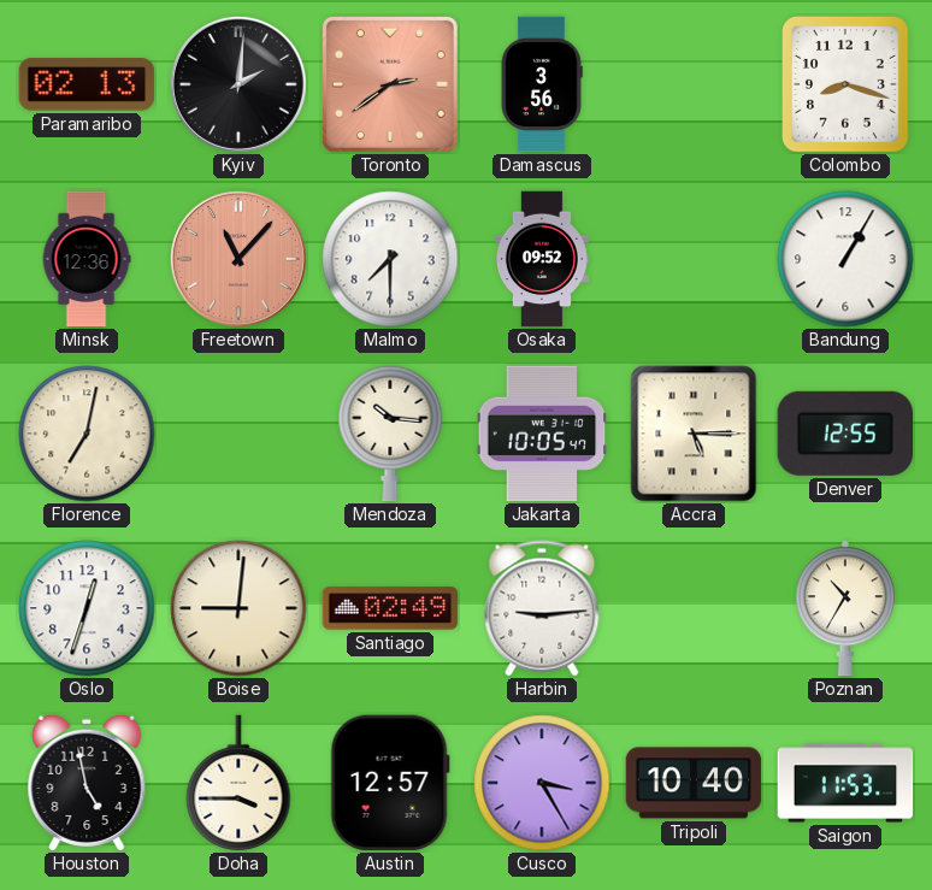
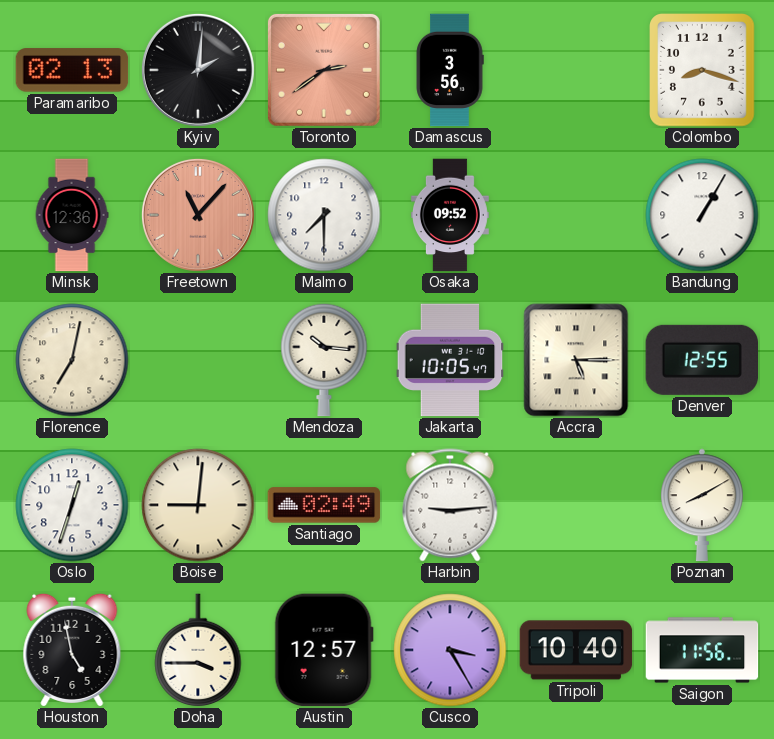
Poznan: 10:35 -> 8:10
Saigon: 11:53 -> 11:56
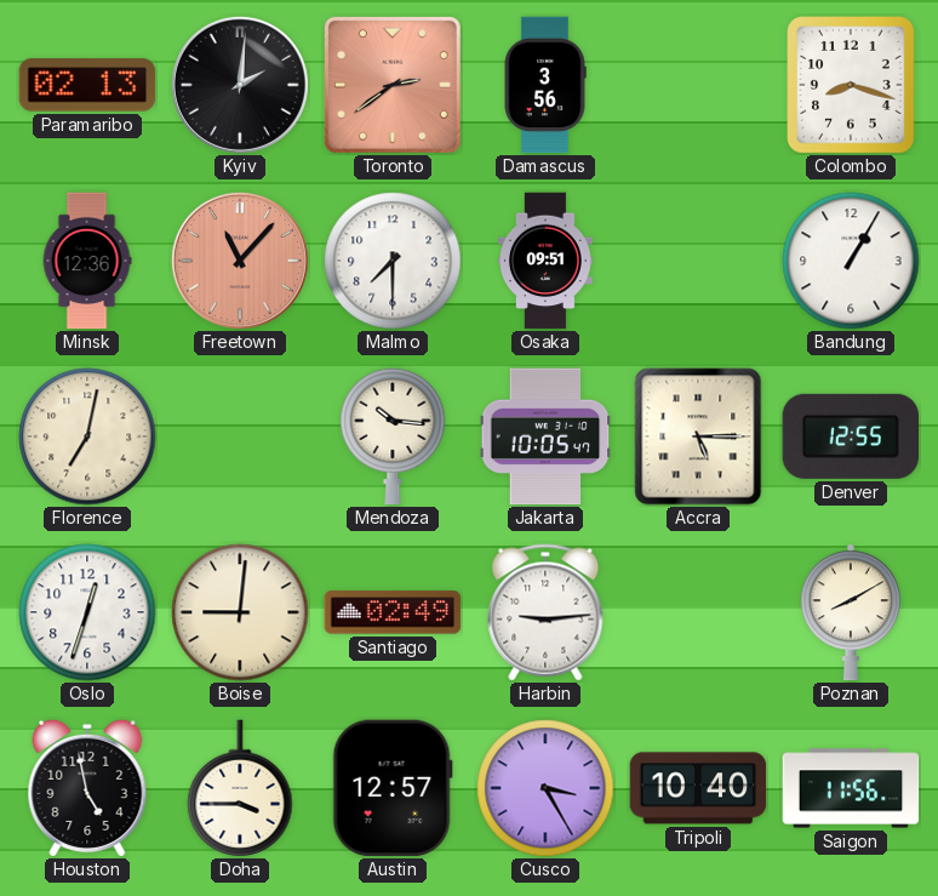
Osaka: 09:52 -> 09:51
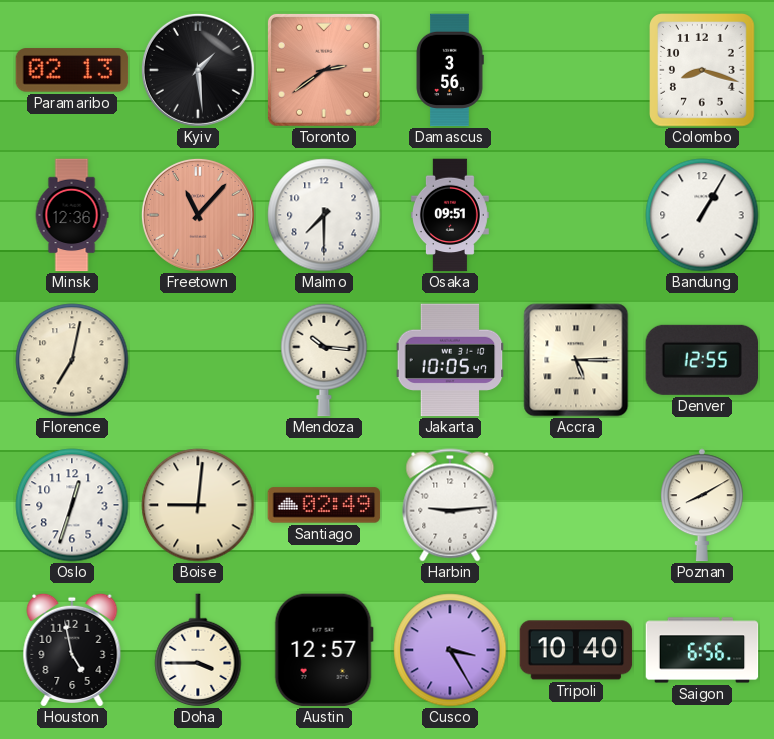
Kyiv: 2:01 -> 1:29
Saigon: 11:56 -> 6:56
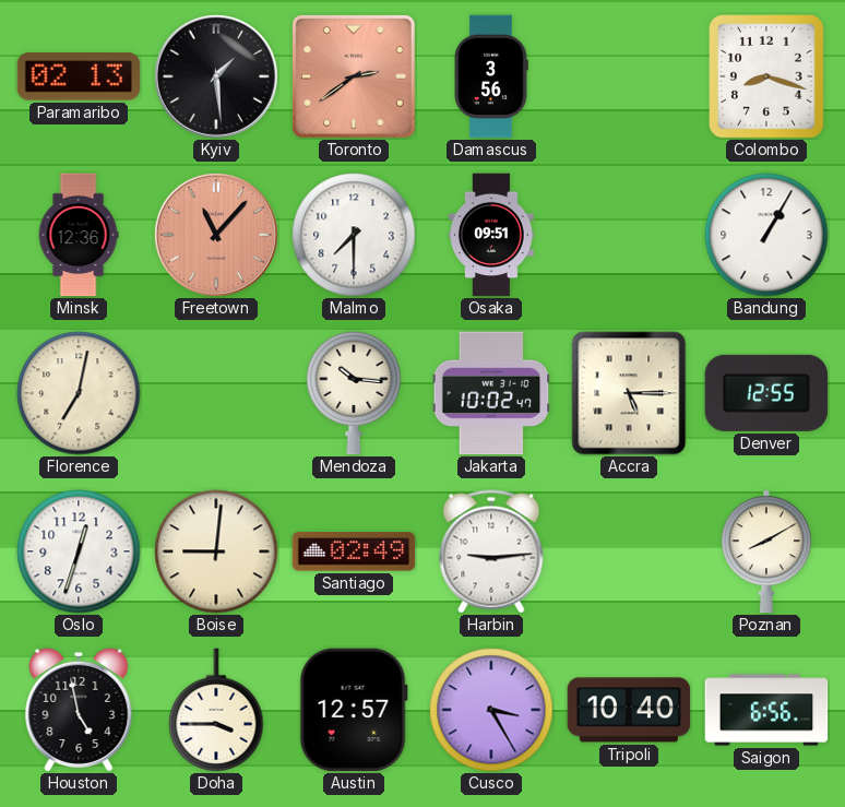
Jakarta: 10:05 -> 10:02
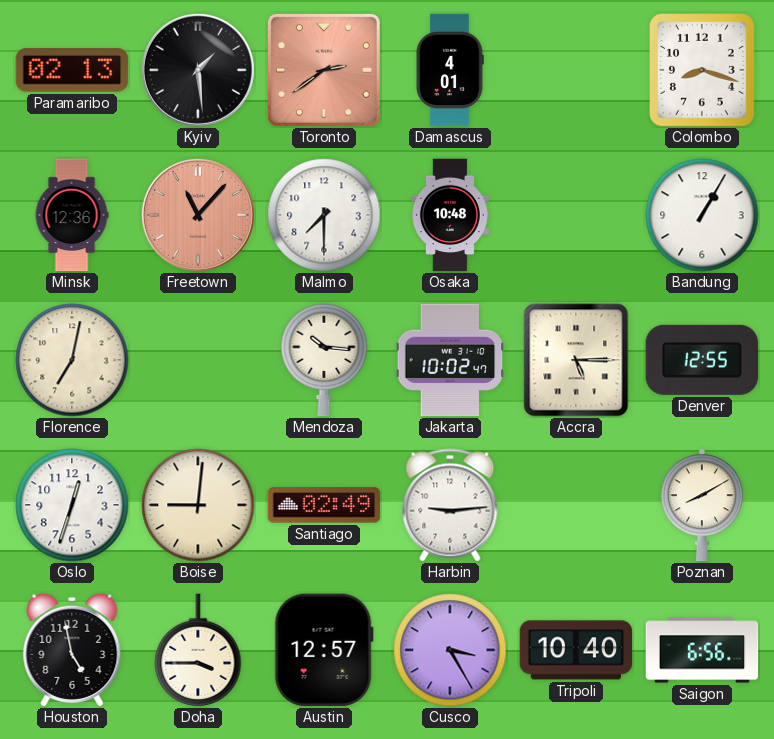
Damascus: 3:56 -> 4:01
Osaka: 09:51 -> 10:48
